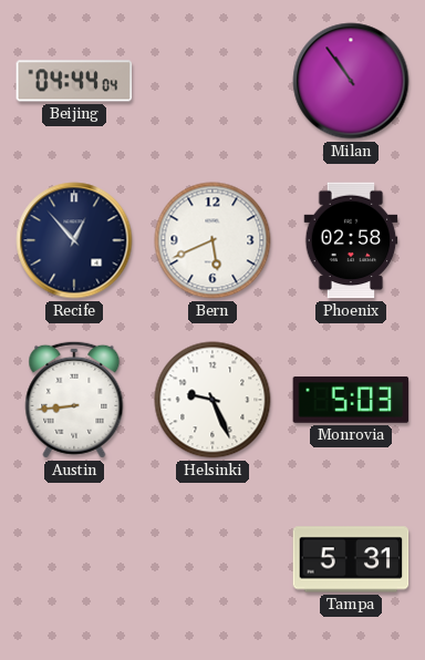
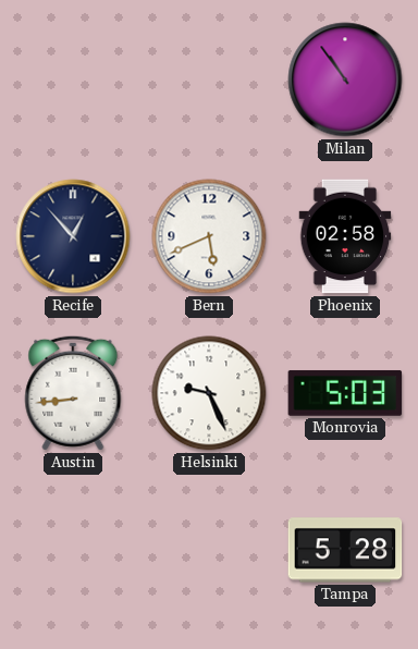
Beijing: 04:44 -> none
Tampa: 5:31 -> 5:28
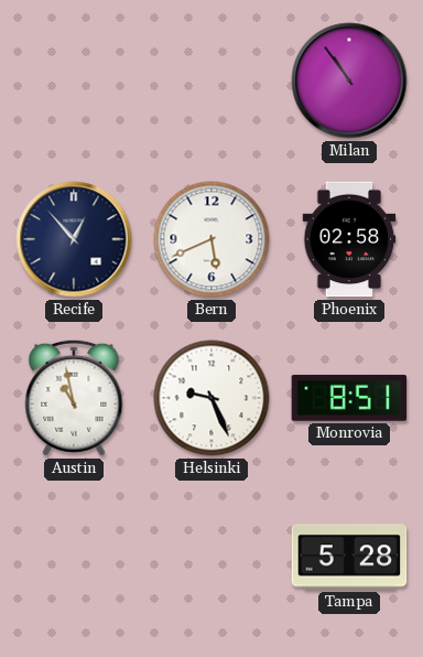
Austin: 8:44 -> 10:58
Monrovia: 5:03 -> 8:51
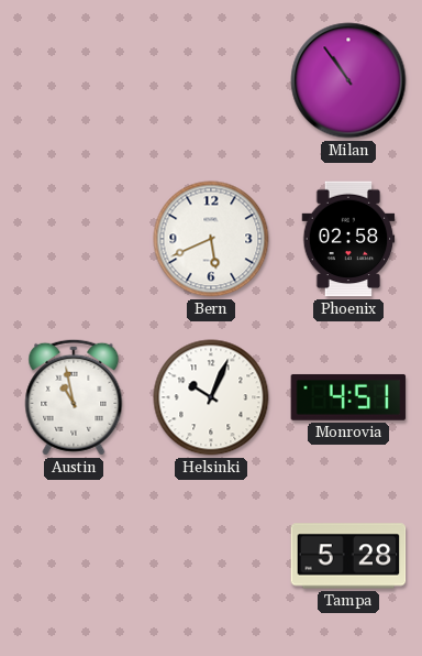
Recife: 12:53 -> none
Helsinki: 9:26 -> 10:04
Monrovia: 8:51 -> 4:51
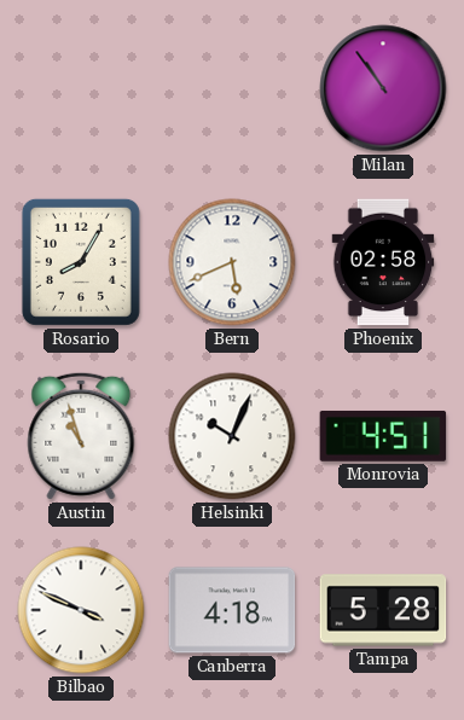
Rosario: none -> 8:05
Austin: 10:58 -> 10:57
Bilbao: none -> 3:49
Canberra: none -> 4:18
